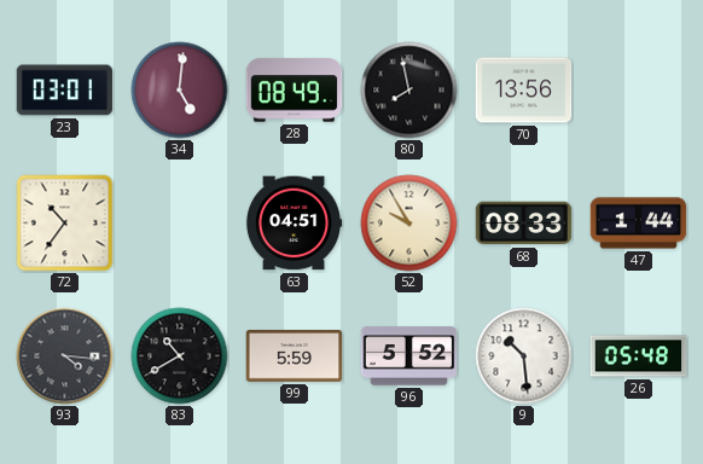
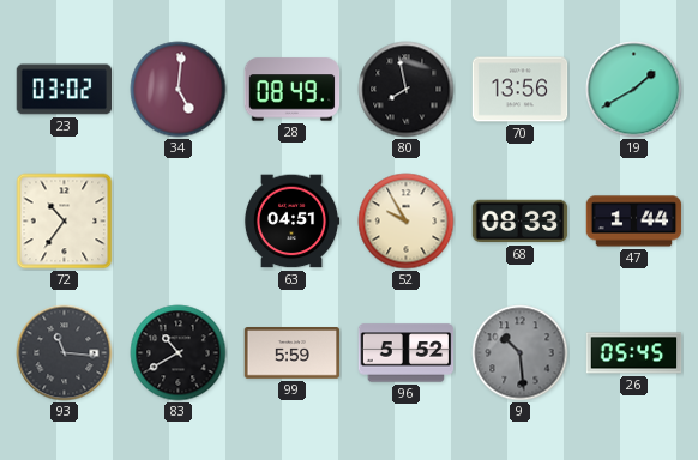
23: 03:01 -> 03:02
19: none -> 1:40
93: 4:16 -> 11:16
9 dial: white -> grey
26: 05:48 -> 05:45
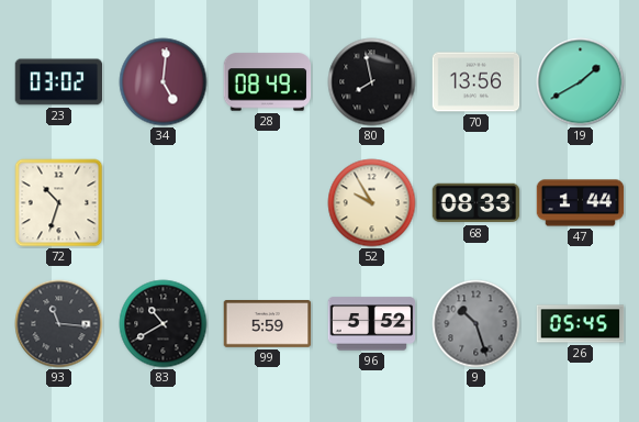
72: 10:36 -> 10:33
63: 04:51 -> none
9: 10:29 -> 10:27
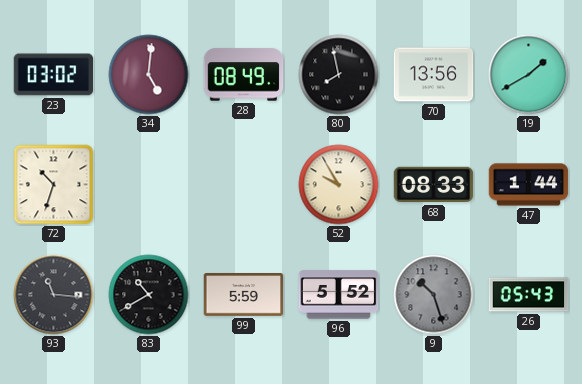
26: 05:45 -> 05:43
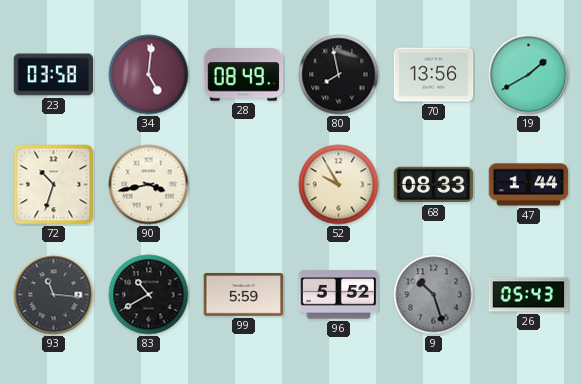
23: 03:02 -> 03:58
90: none -> 3:43
